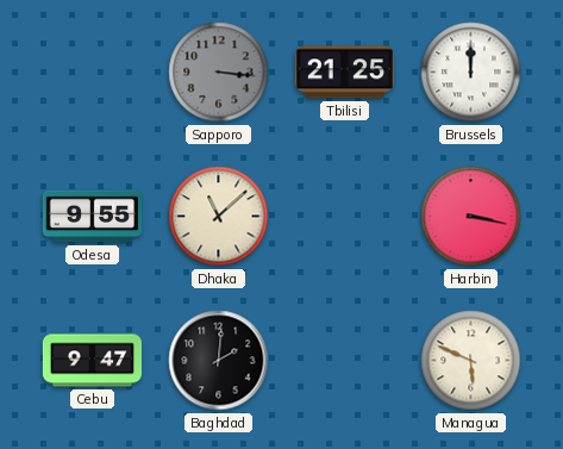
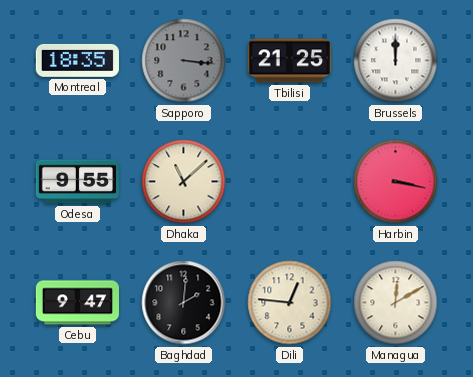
Montreal: none -> 18:35
Dili: none -> 12:46
Managua: 5:49 -> 12:10
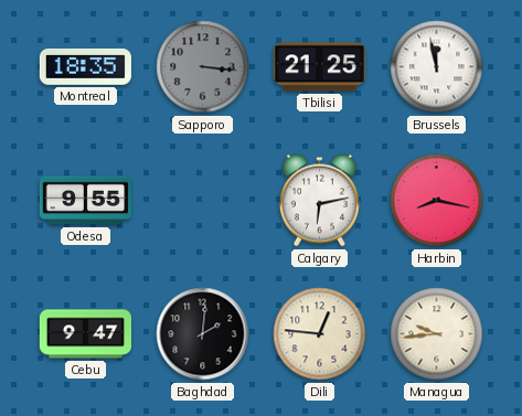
Brussels: 12:00 -> 11:58
Dhaka: 11:08 -> none
Calgary: none -> 6:13
Harbin: 3:17 -> 8:17
Managua: 12:10 -> 9:44
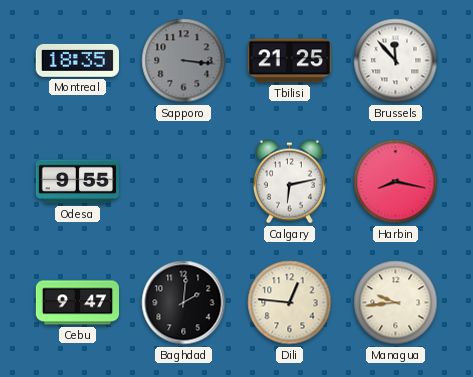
Brussels: 11:58 -> 11:53
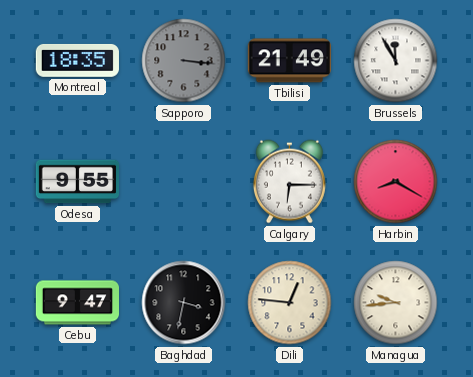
Tbilisi: 21:25 -> 21:49
Brussels: 11:53 -> 11:55
Calgary: 6:13 -> 6:15
Harbin: 8:17 -> 8:20
Baghdad: 2:01 -> 3:32
